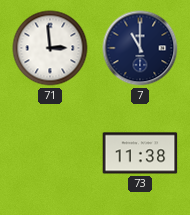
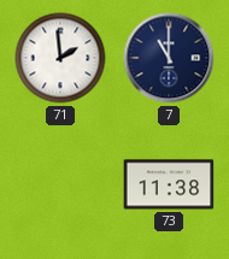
71: 2:59 -> 1:59
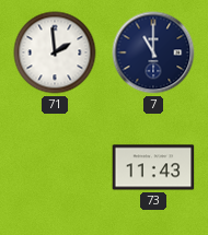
73: 11:38 -> 11:43
